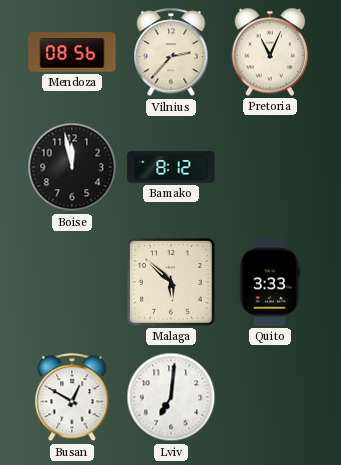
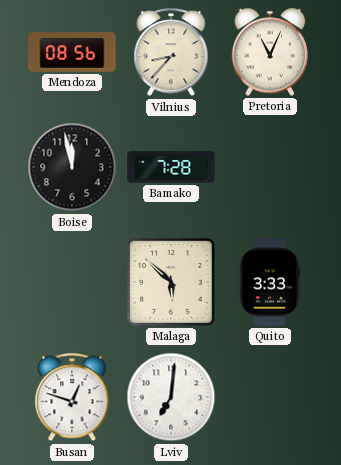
Vilnius: 2:37 -> 8:37
Bamako: 8:12 -> 7:28
Busan: 12:50 -> 12:48
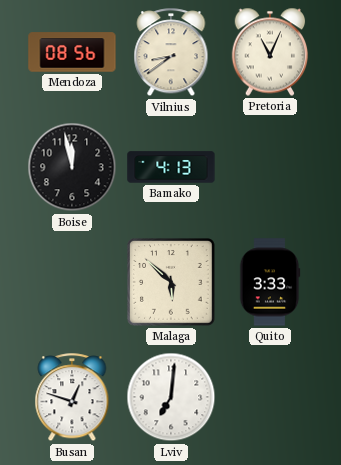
Vilnius: 8:37 -> 8:39
Bamako: 7:28 -> 4:13
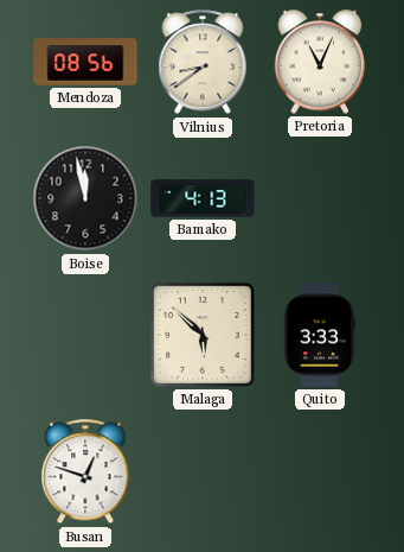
Lviv: 7:01 -> none
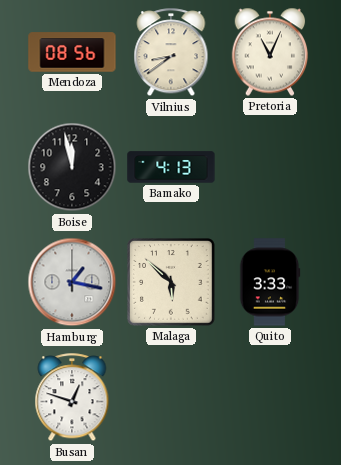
Hamburg: none -> 1:17
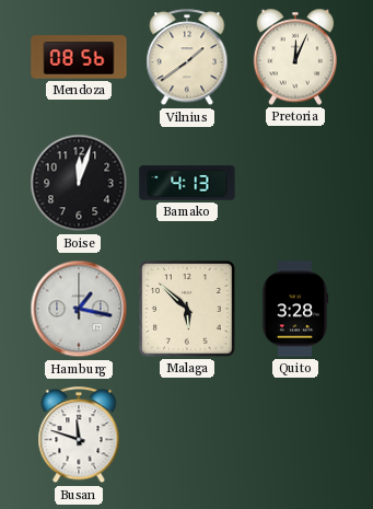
Vilnius: 8:39 -> 1:39
Pretoria: 11:04 -> 12:04
Boise: 11:58 -> 12:03
Quito: 3:33 -> 3:28
Busan: 12:48 -> 11:48
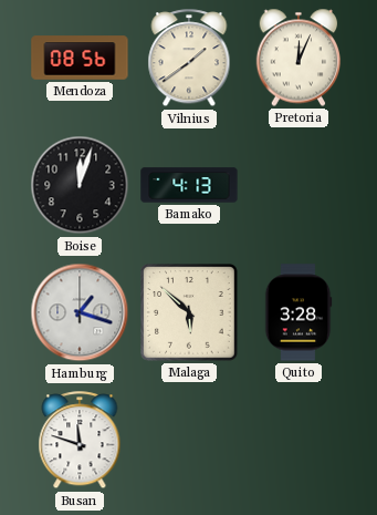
Hamburg: 1:17 -> 1:18
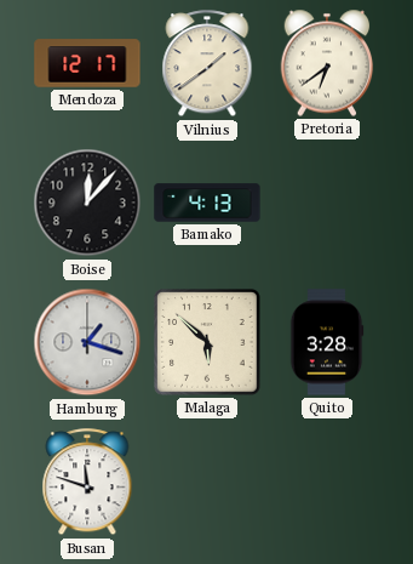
Mendoza: 08:56 -> 12:17
Pretoria: 12:04 -> 6:39
Boise: 12:03 -> 12:07
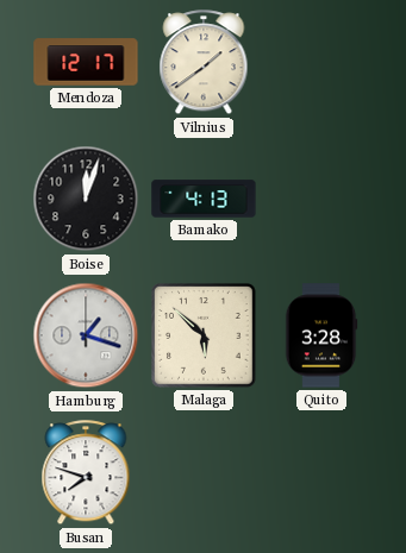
Pretoria: 6:39 -> none
Boise: 12:07 -> 12:03
Busan: 11:48 -> 7:48
